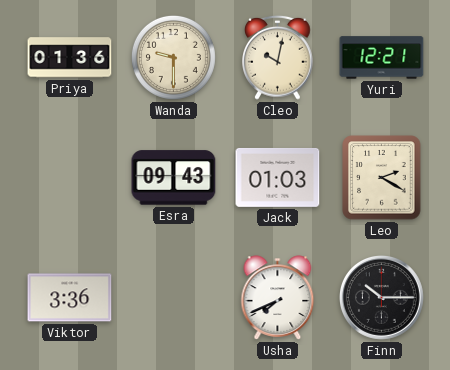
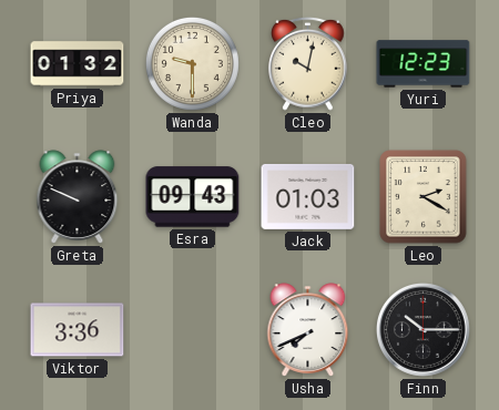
Priya: 01:36 -> 01:32
Yuri: 12:21 -> 12:23
Greta: none -> 9:49
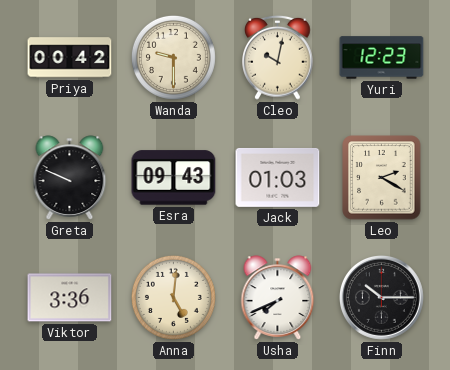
Priya: 01:32 -> 00:42
Anna: none -> 5:01
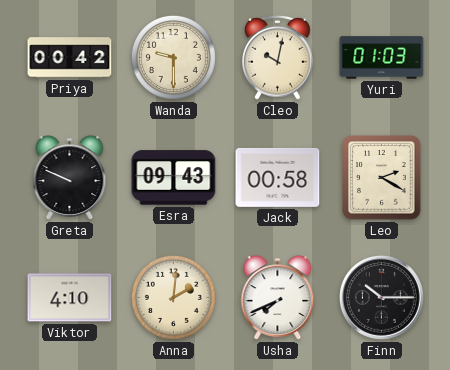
Yuri: 12:23 -> 01:03
Jack: 01:03 -> 00:58
Viktor: 3:36 -> 4:10
Anna: 5:01 -> 2:01
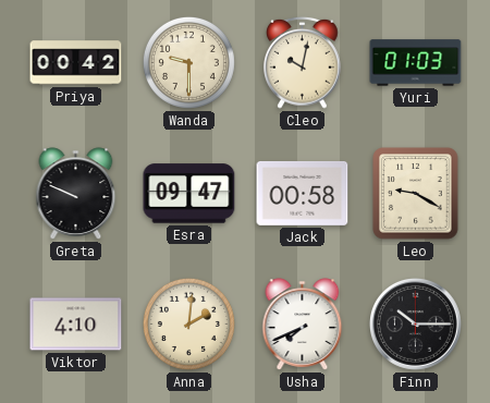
Esra: 09:43 -> 09:47
Leo: 2:20 -> 9:20
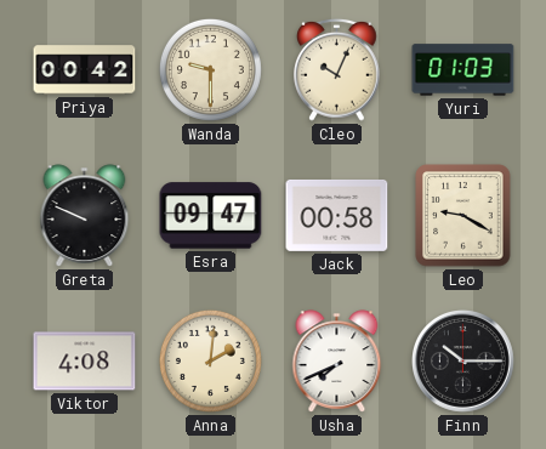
Cleo: 10:02 -> 10:04
Viktor: 4:10 -> 4:08
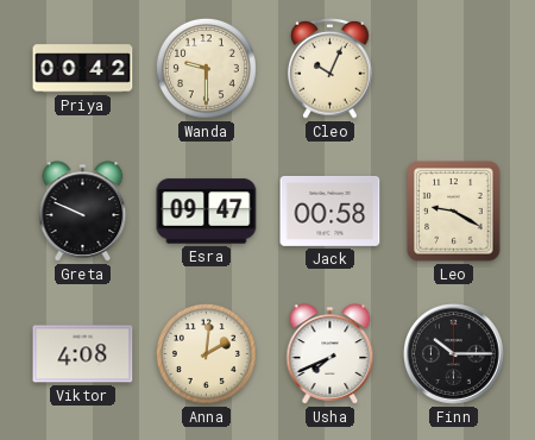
Yuri: 01:03 -> none
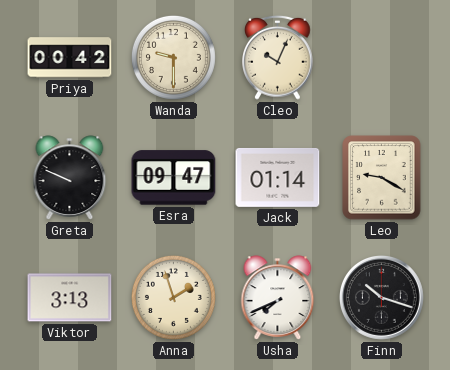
Jack: 00:58 -> 01:14
Viktor: 4:08 -> 3:13
Anna: 2:01 -> 1:57
Finn: 10:15 -> 10:18
